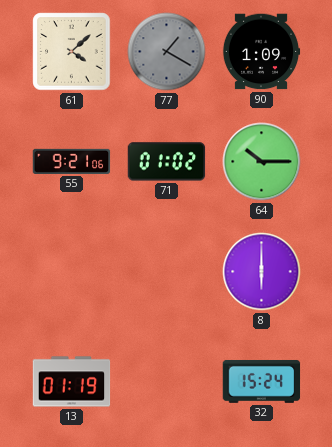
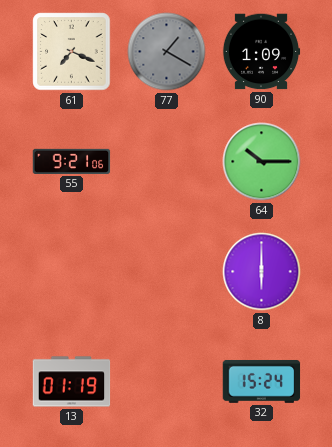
61: 4:08 -> 7:19
71: 01:02 -> none
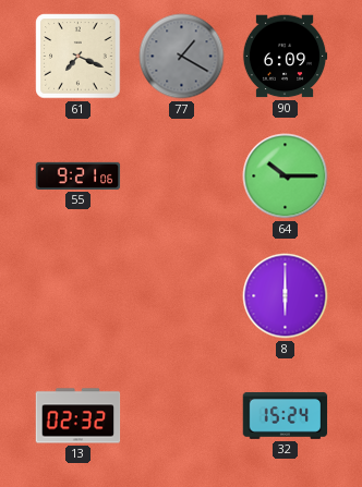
90: 1:09 -> 6:09
13: 01:19 -> 02:32
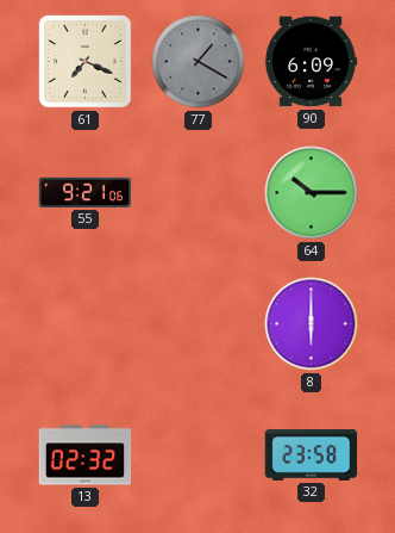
32: 15:24 -> 23:58
